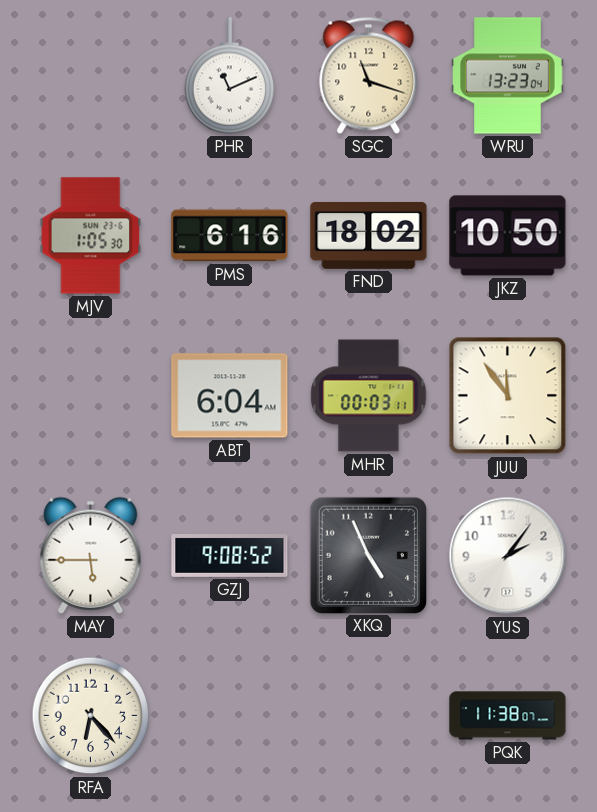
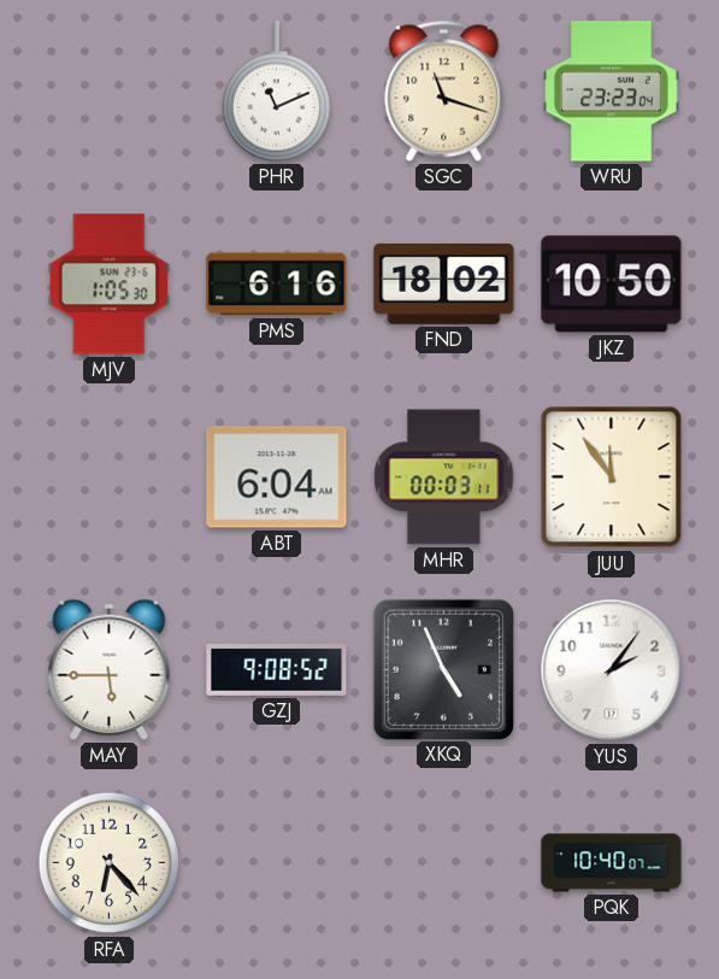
WRU: 13:23 -> 23:23
PQK: 11:38 -> 10:40
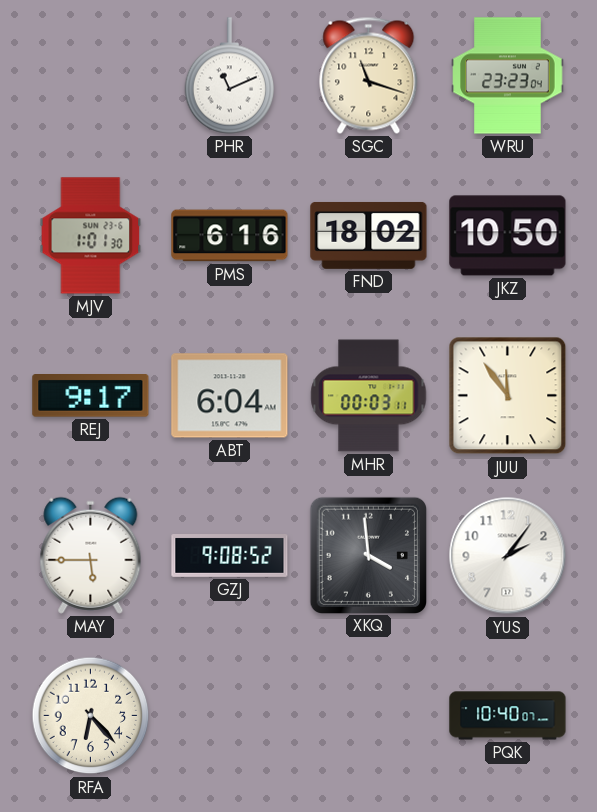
MJV: 1:05 -> 1:01
REJ: none -> 9:17
XKQ: 4:56 -> 3:59
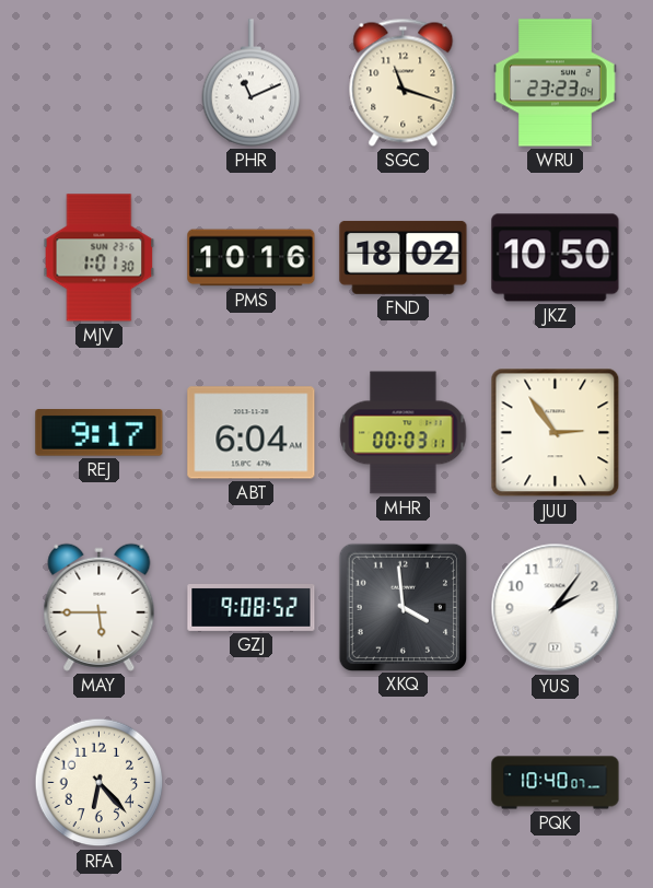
PMS: 6:16 -> 10:16
JUU: 11:54 -> 2:54
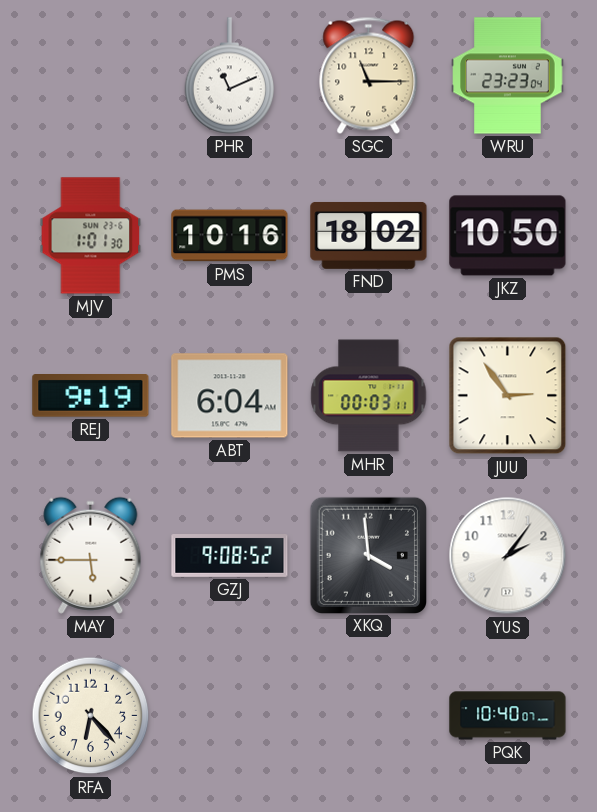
SGC: 11:18 -> 11:15
REJ: 9:17 -> 9:19
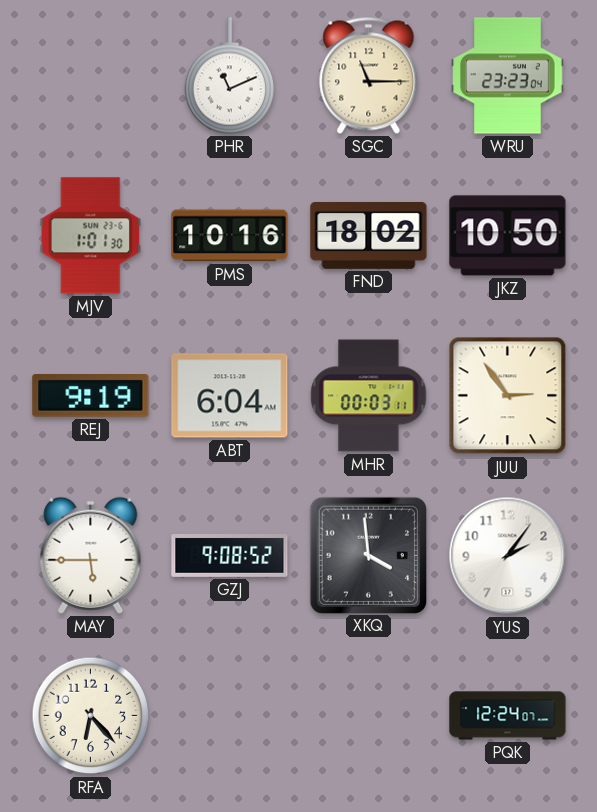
PQK: 10:40 -> 12:24
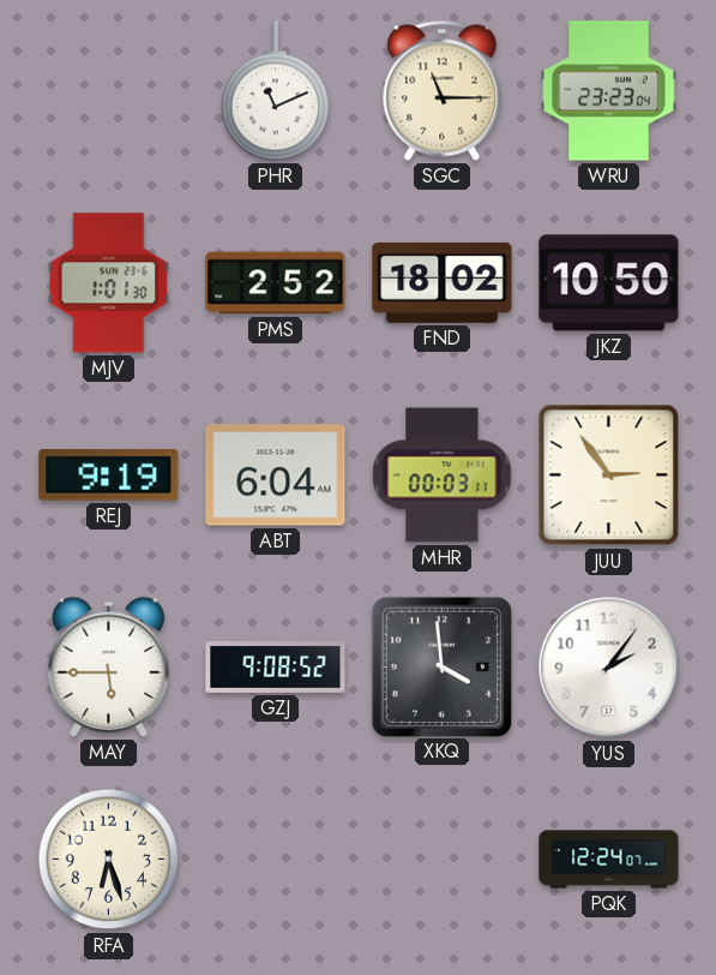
PMS: 10:16 -> 2:52
RFA: 6:23 -> 6:27
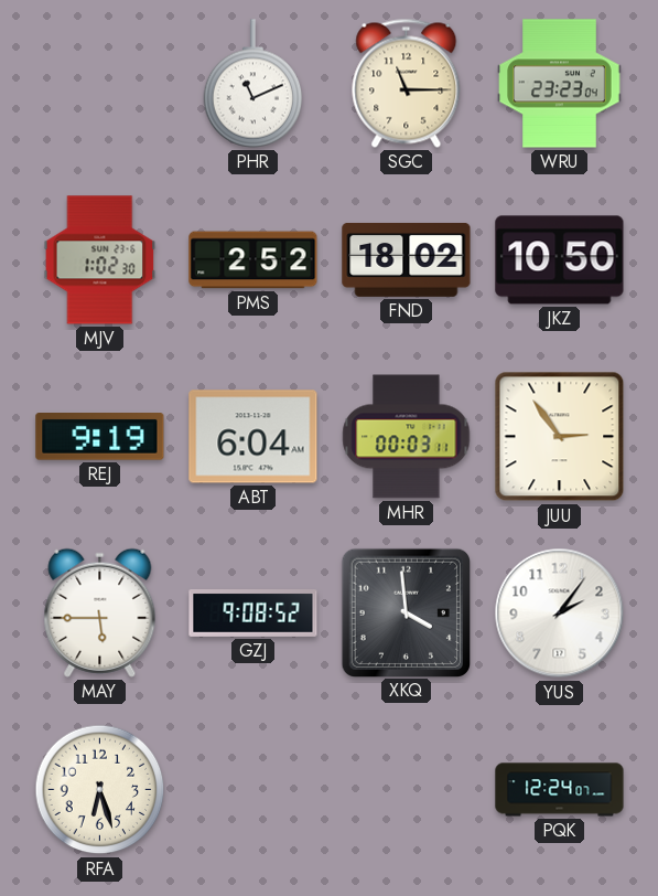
MJV: 1:01 -> 1:02
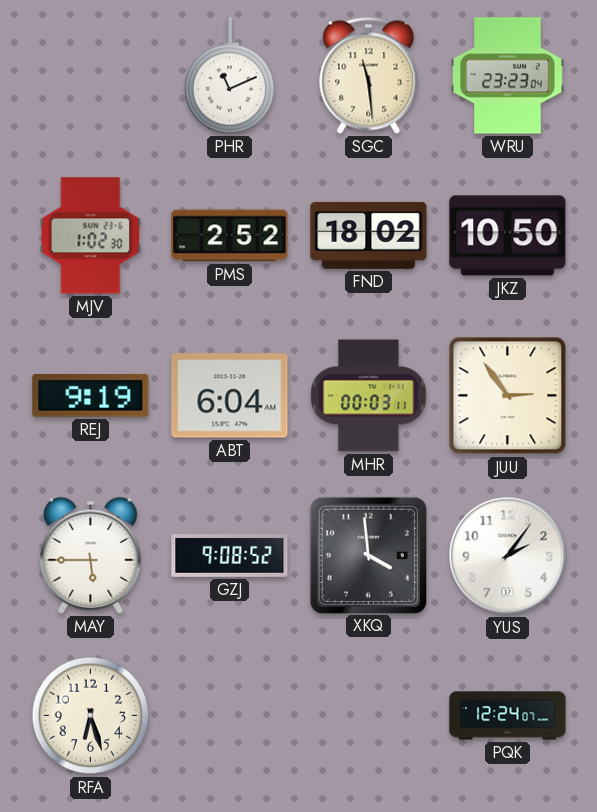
SGC: 11:15 -> 11:29
